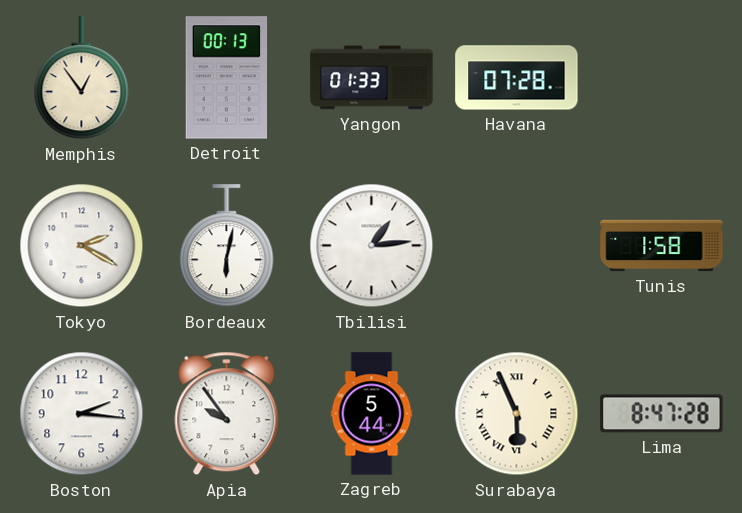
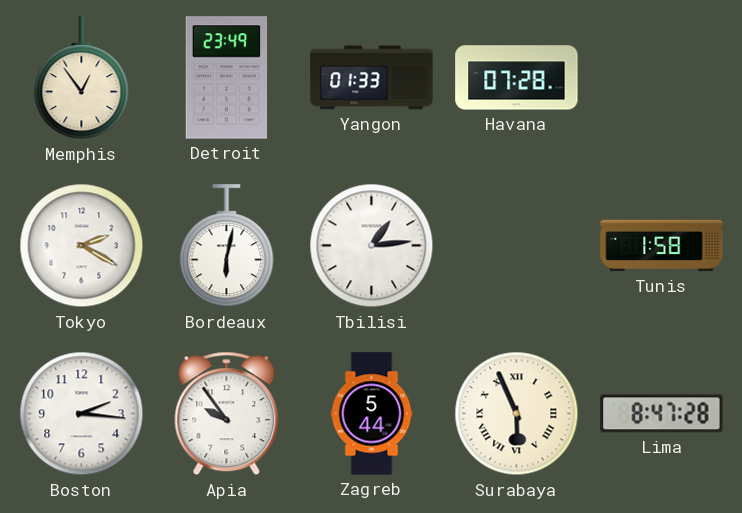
Detroit: 00:13 -> 23:49
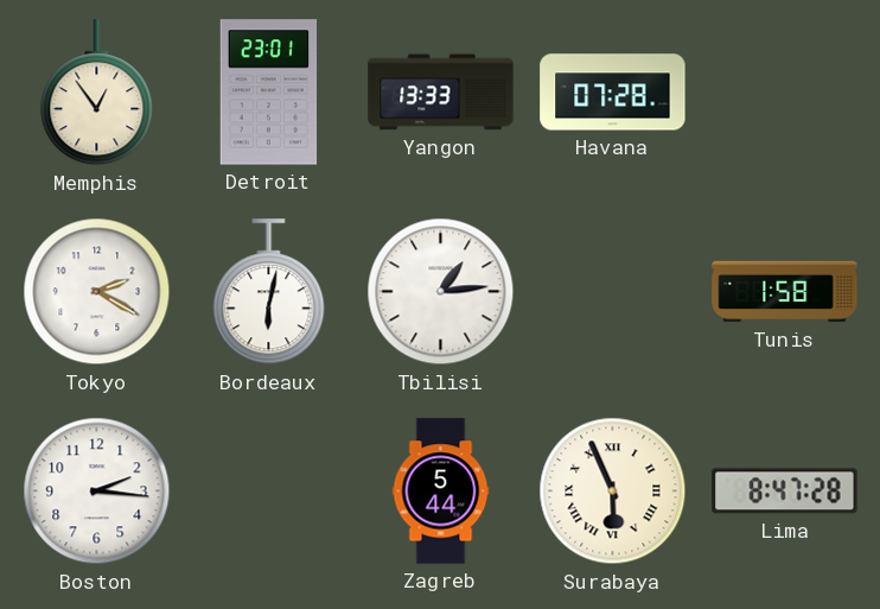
Detroit: 23:49 -> 23:01
Yangon: 01:33 -> 13:33
Apia: 9:54 -> none
